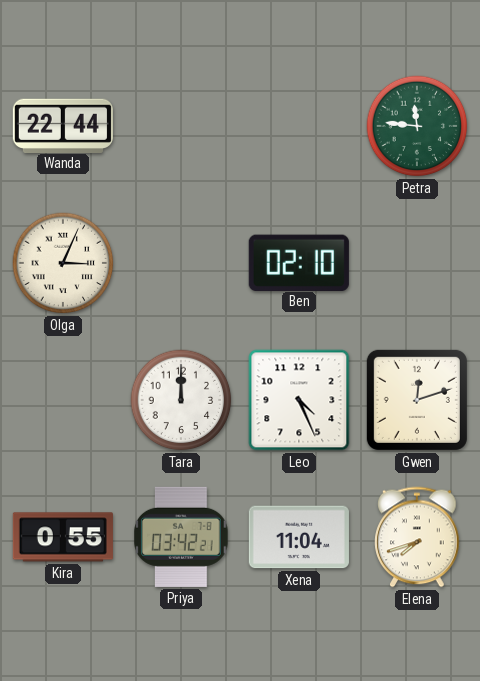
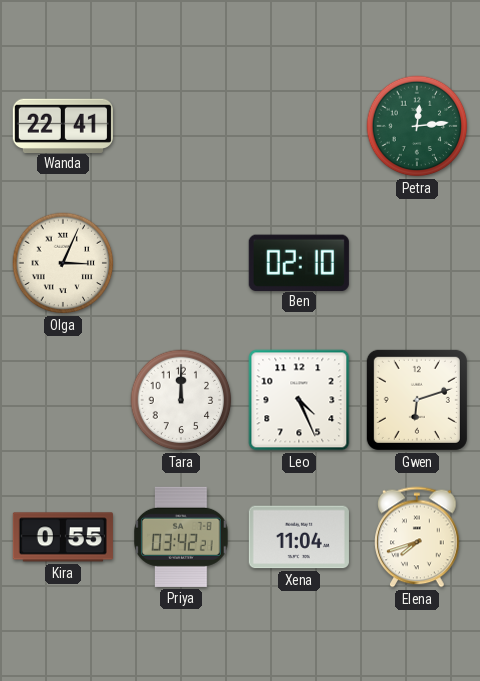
Wanda: 22:44 -> 22:41
Petra: 11:46 -> 12:14
Gwen: 12:12 -> 6:12
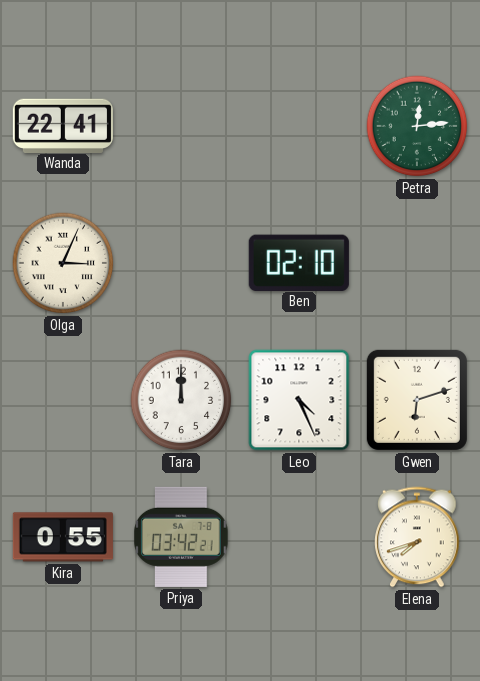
Xena: 11:04 -> none
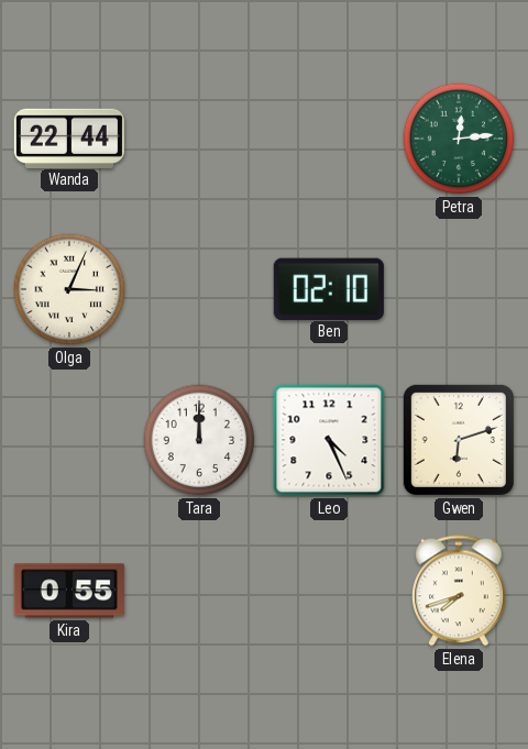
Wanda: 22:41 -> 22:44
Priya: 03:42 -> none
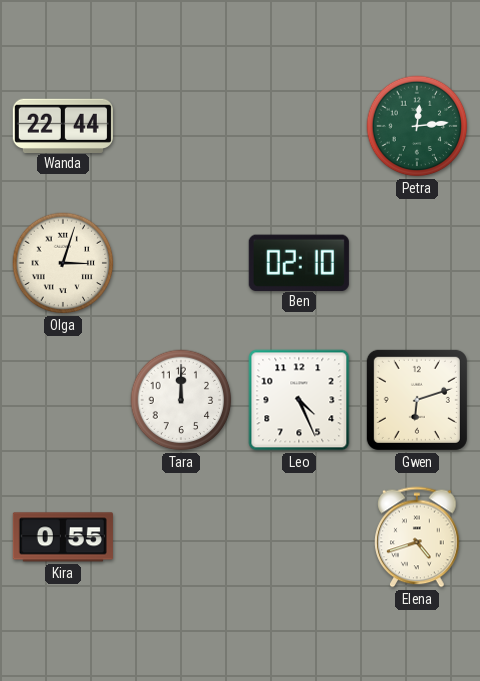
Olga: 3:04 -> 3:03
Elena: 7:42 -> 4:42
